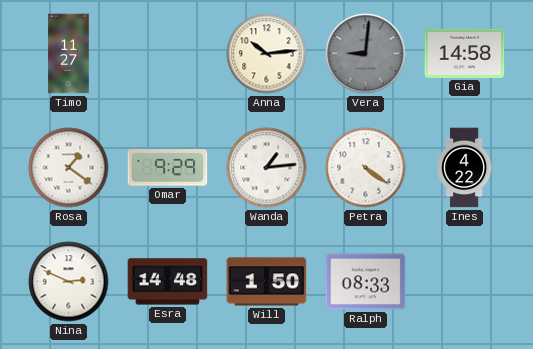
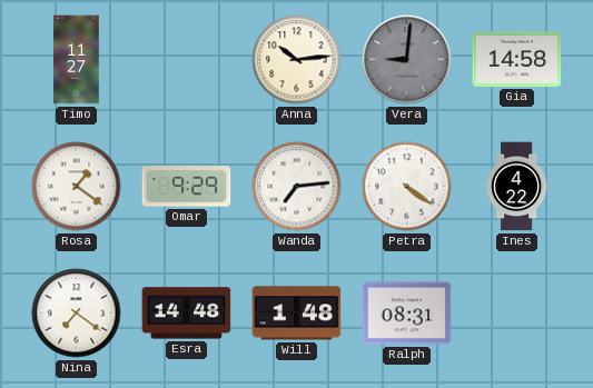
Wanda: 1:14 -> 7:14
Nina: 2:49 -> 7:21
Will: 1:50 -> 1:48
Ralph: 08:33 -> 08:31
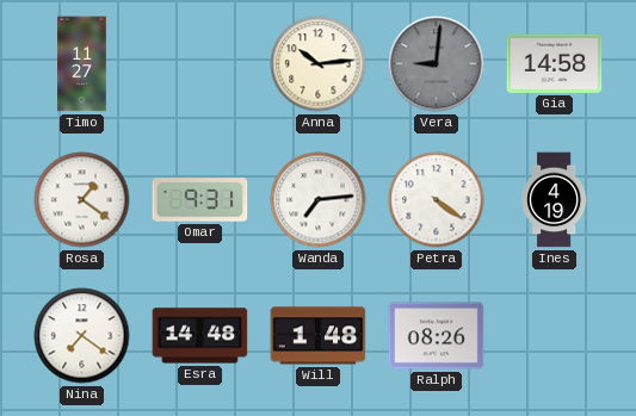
Omar: 9:29 -> 9:31
Ines: 4:22 -> 4:19
Ralph: 08:31 -> 08:26
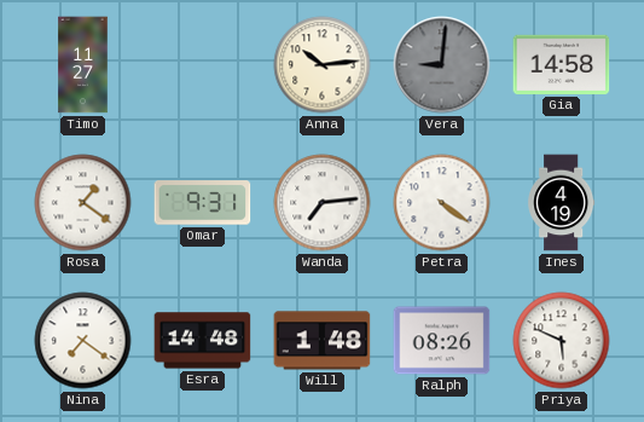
Priya: none -> 5:49
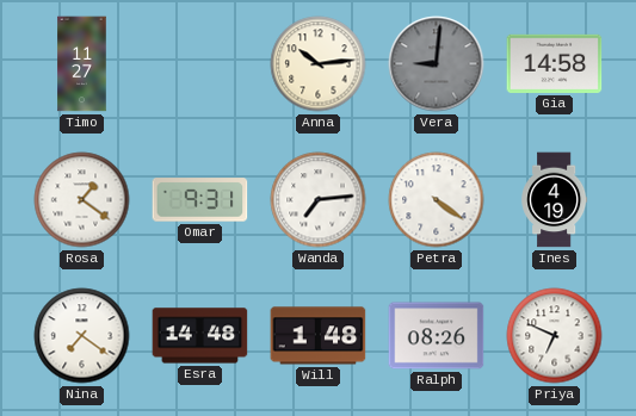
Priya: 5:49 -> 6:49
